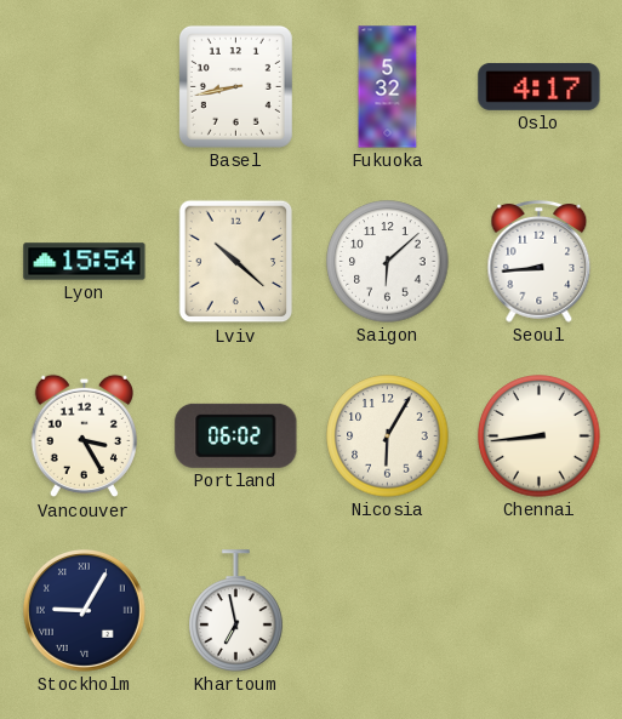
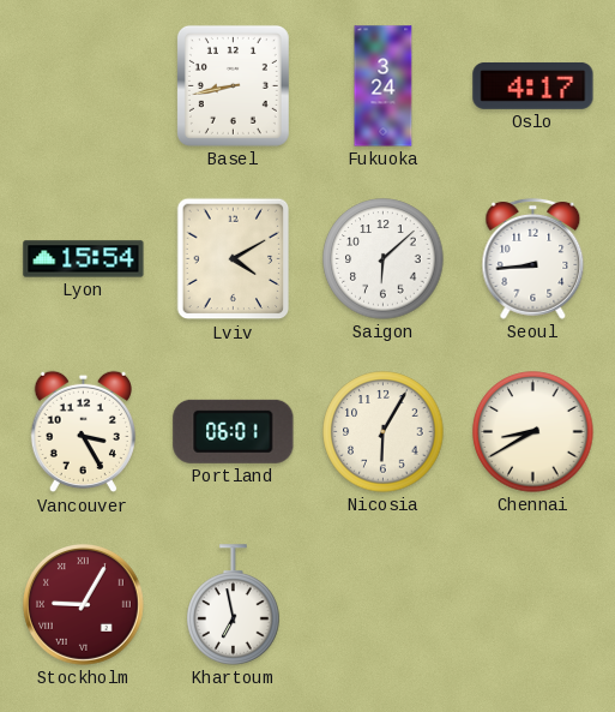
Fukuoka: 5:32 -> 3:24
Lviv: 10:22 -> 4:10
Portland: 06:02 -> 06:01
Chennai: 8:44 -> 8:40
Stockholm dial: navy -> burgundy
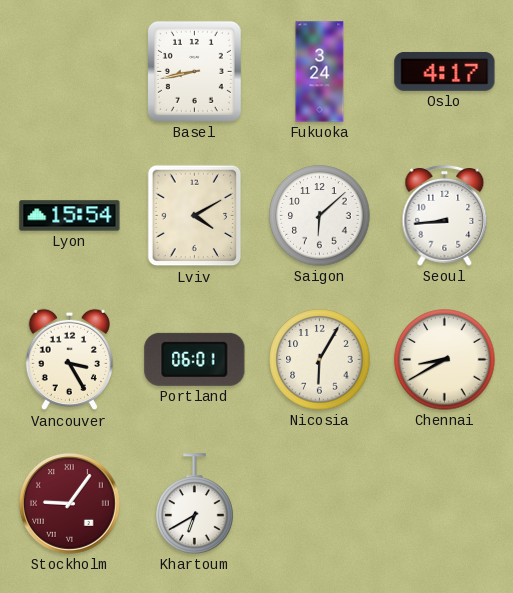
Stockholm: 9:05 -> 9:06
Khartoum: 6:58 -> 6:40
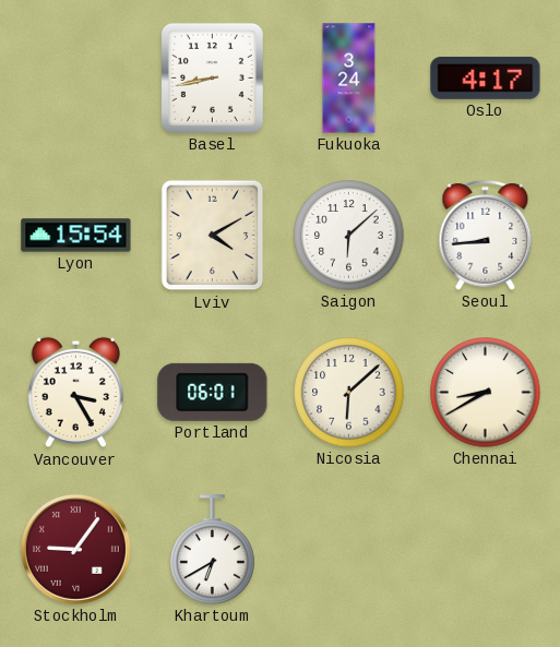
Nicosia: 6:05 -> 6:08
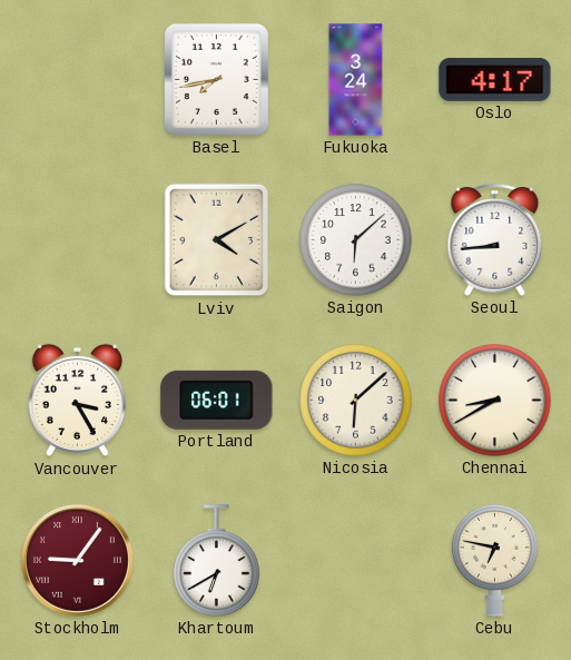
Basel: 8:43 -> 7:43
Lyon: 15:54 -> none
Cebu: none -> 6:47
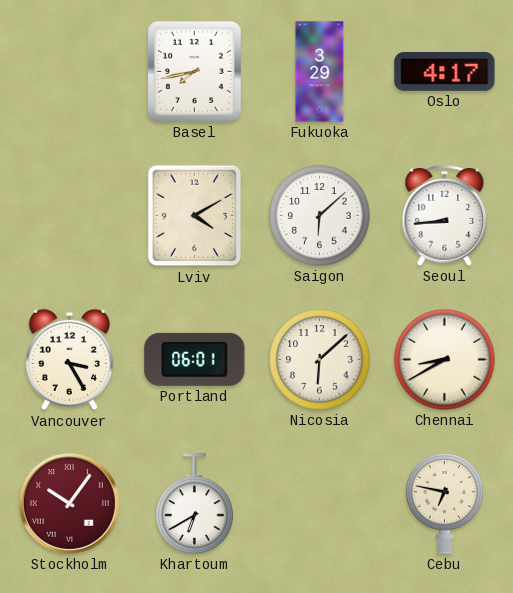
Fukuoka: 3:24 -> 3:29
Stockholm: 9:06 -> 10:06
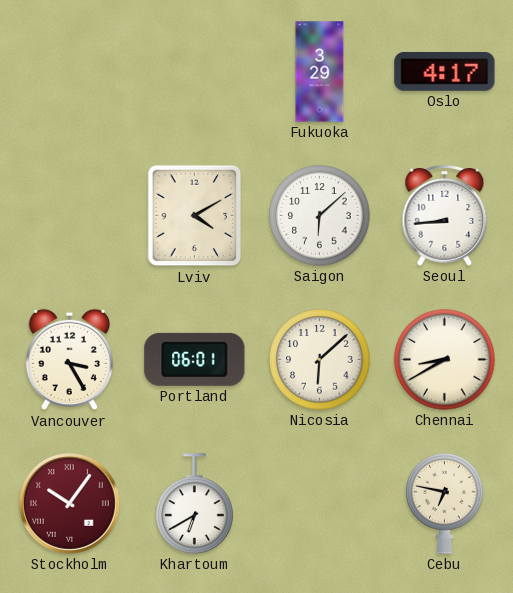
Basel: 7:43 -> none
